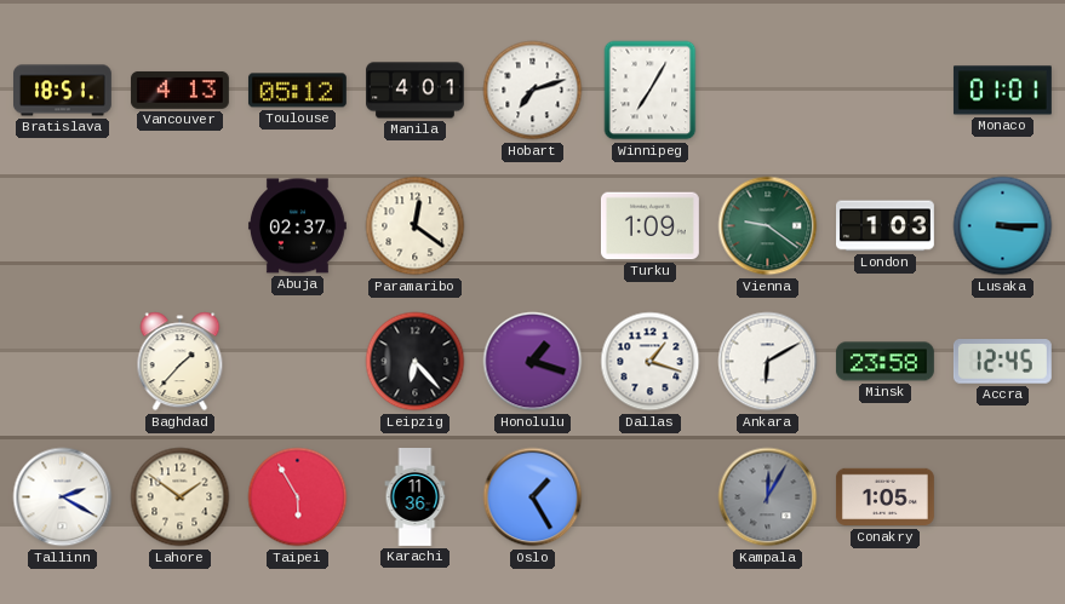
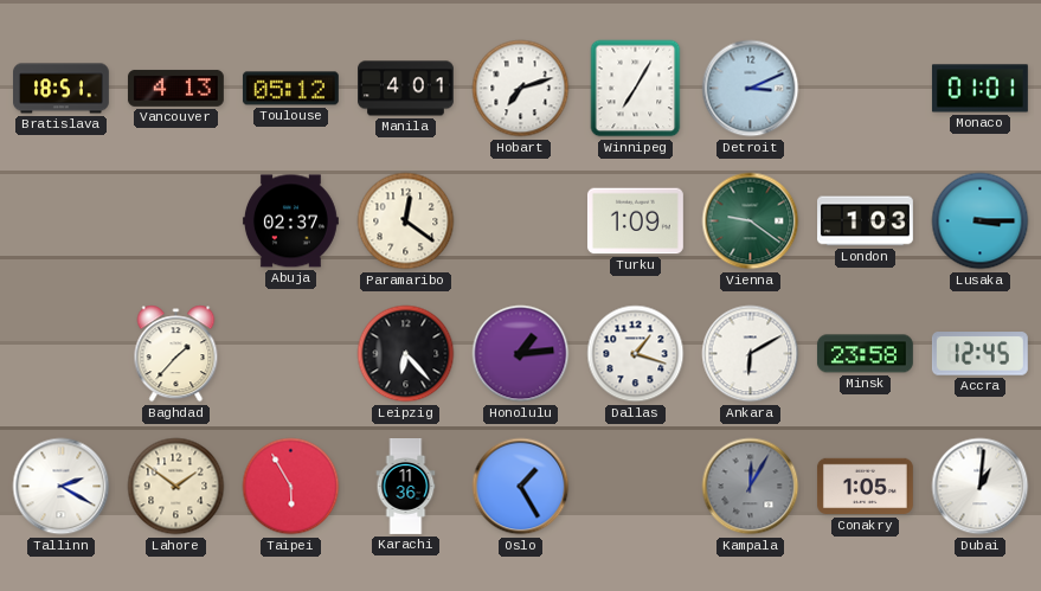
Detroit: none -> 3:11
Honolulu: 1:18 -> 1:14
Dubai: none -> 1:01
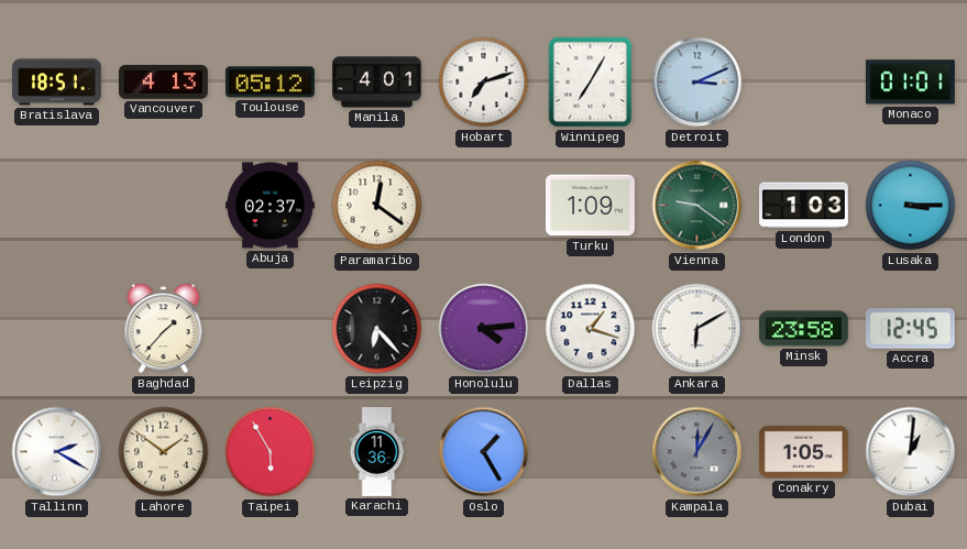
Honolulu: 1:14 -> 4:14
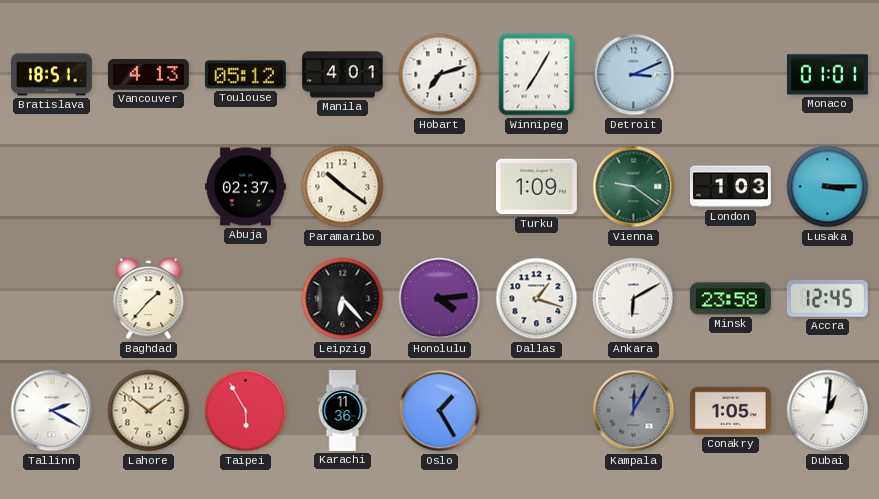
Paramaribo: 12:21 -> 10:21
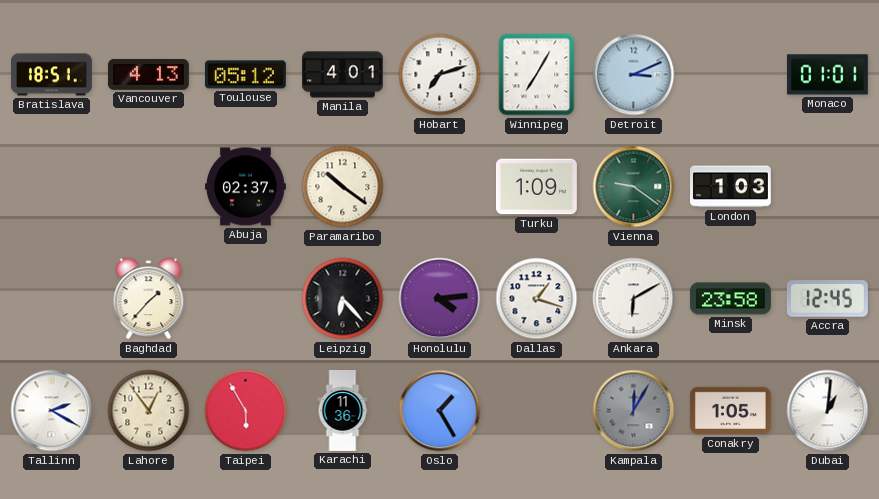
Lusaka: 3:15 -> none
Lahore: 1:51 -> 12:54
